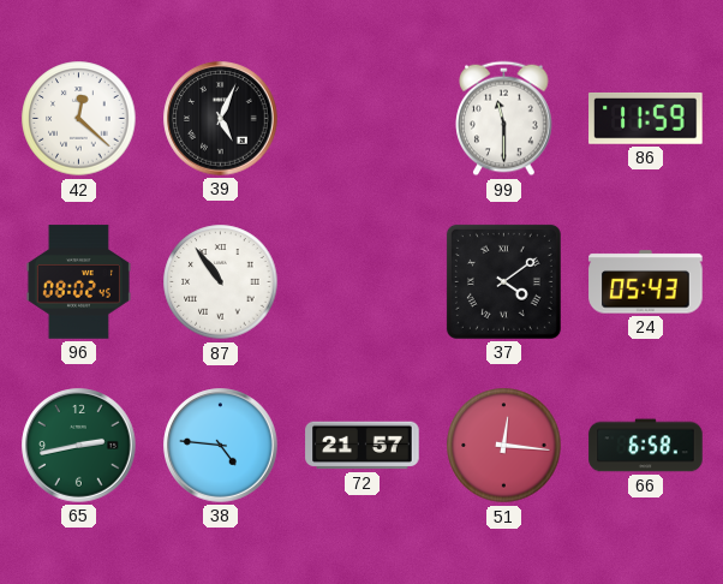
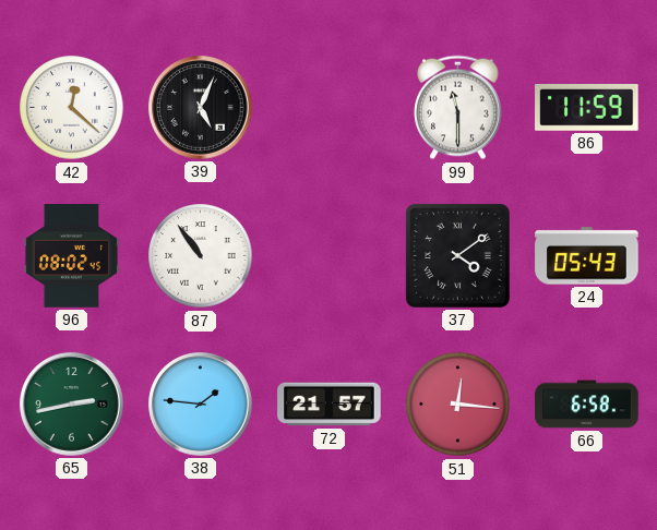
38: 4:46 -> 1:46
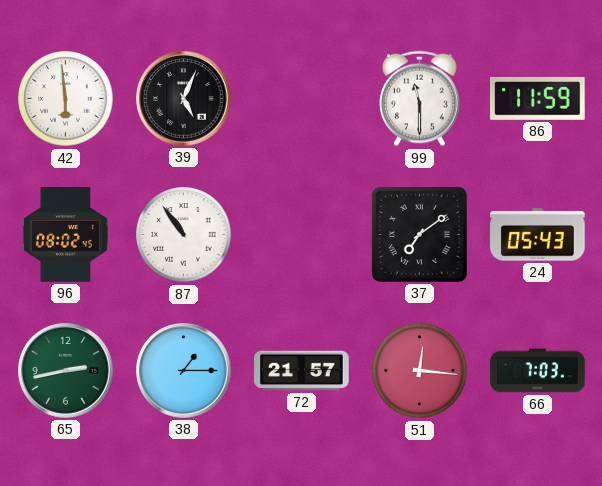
42: 12:22 -> 5:59
37: 4:09 -> 7:09
38: 1:46 -> 1:15
66: 6:58 -> 7:03
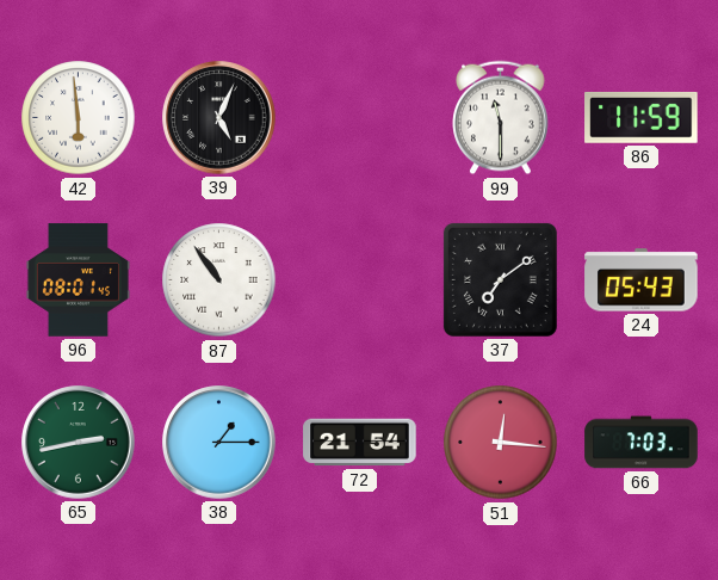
96: 08:02 -> 08:01
72: 21:57 -> 21:54
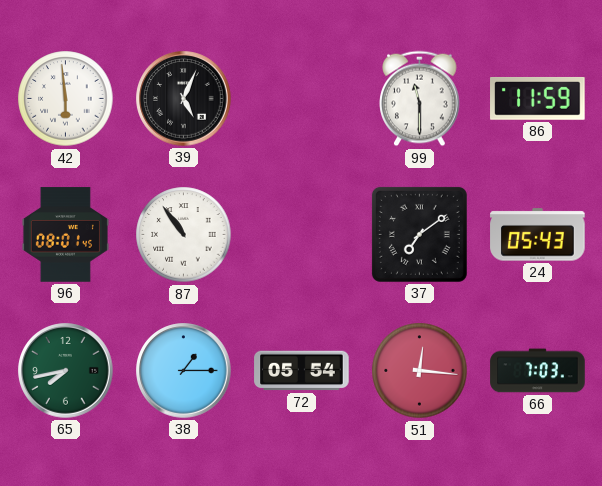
65: 2:43 -> 7:43
72: 21:54 -> 05:54
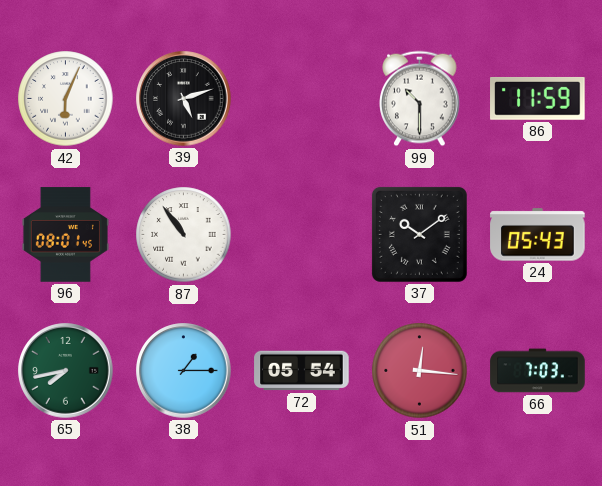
42: 5:59 -> 6:04
39: 5:04 -> 5:12
99: 11:30 -> 10:30
37: 7:09 -> 10:09
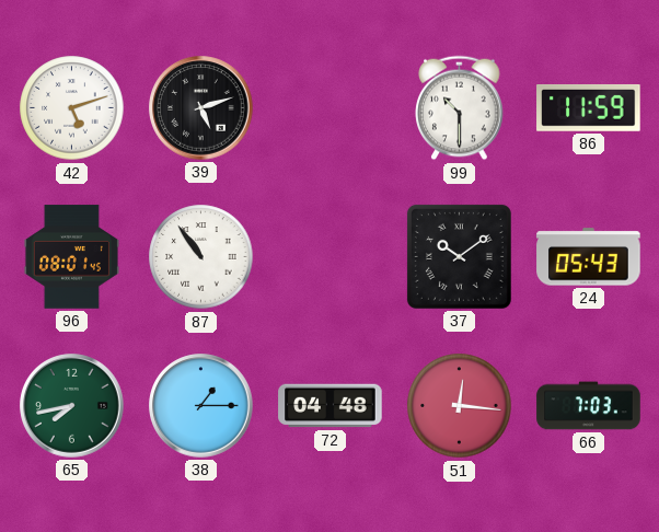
42: 6:04 -> 5:12
72: 05:54 -> 04:48
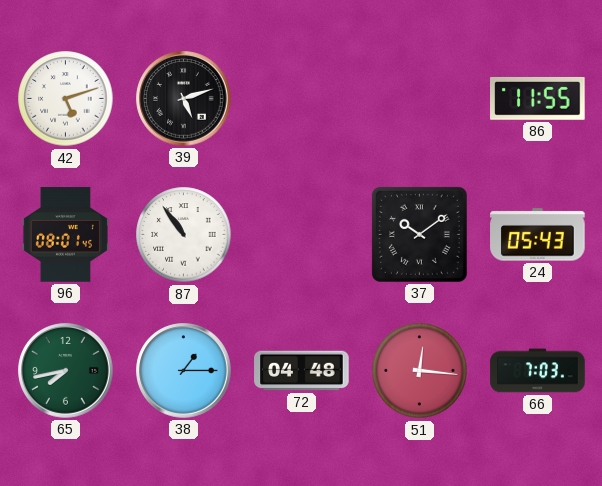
99: 10:30 -> none
86: 11:59 -> 11:55
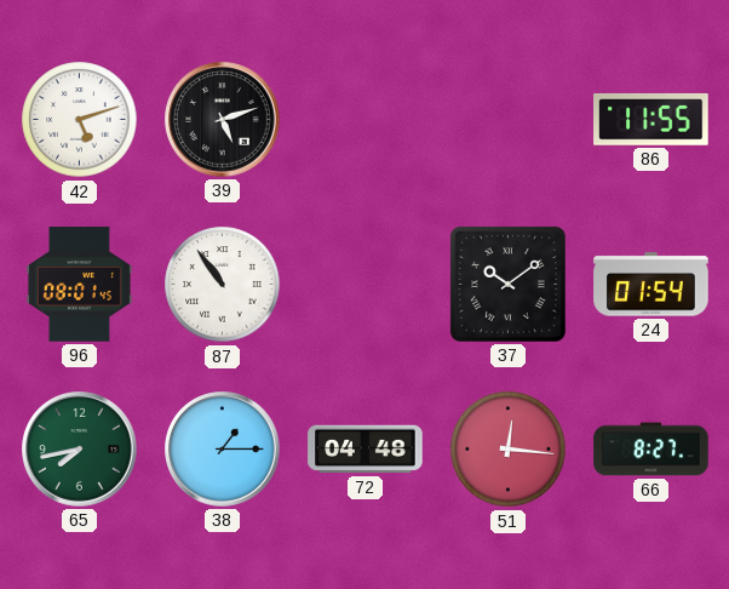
24: 05:43 -> 01:54
66: 7:03 -> 8:27
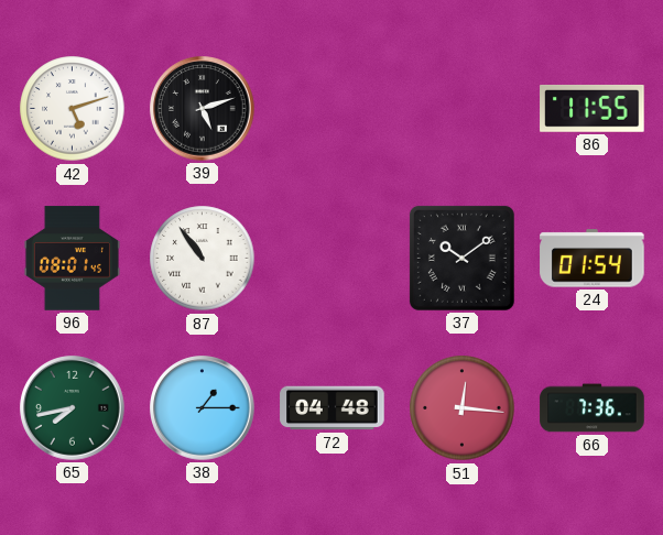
66: 8:27 -> 7:36
